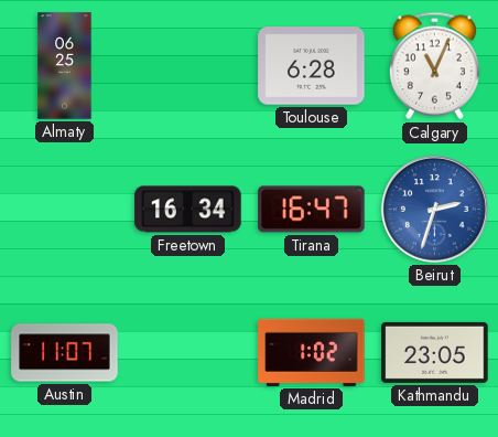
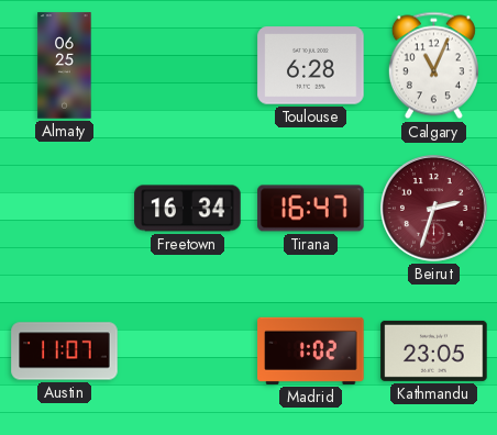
Beirut dial: blue -> burgundy
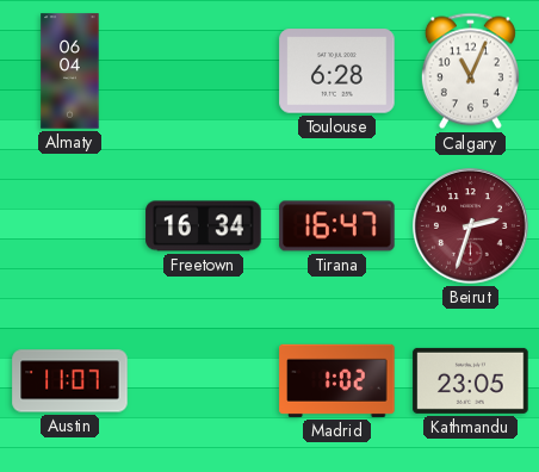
Almaty: 06:25 -> 06:04
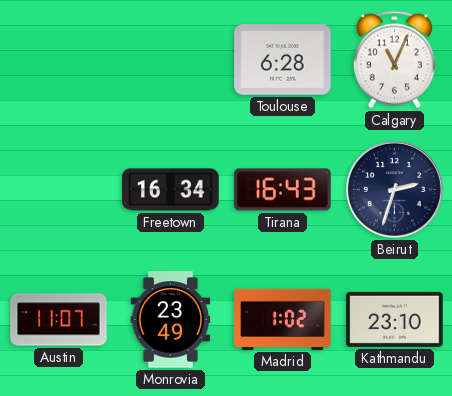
Almaty: 06:04 -> none
Tirana: 16:47 -> 16:43
Beirut dial: burgundy -> navy
Monrovia: none -> 23:49
Kathmandu: 23:05 -> 23:10
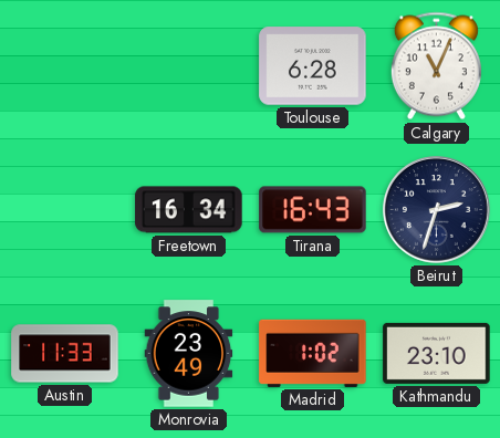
Austin: 11:07 -> 11:33
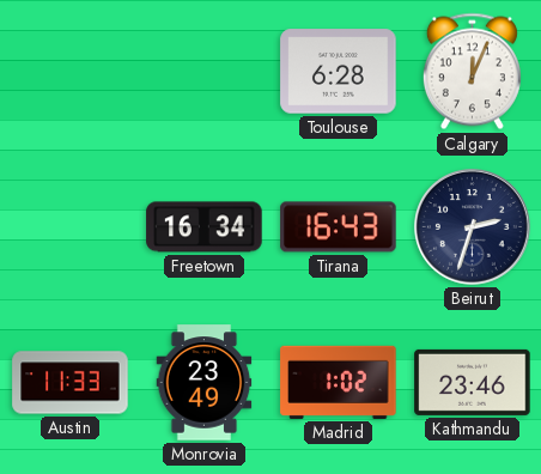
Calgary: 11:04 -> 12:04
Kathmandu: 23:10 -> 23:46
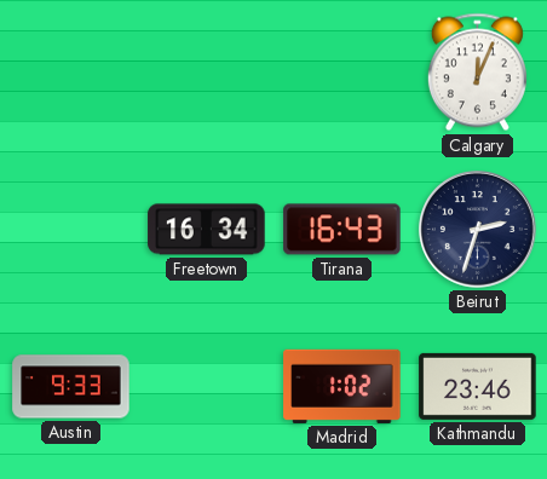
Toulouse: 6:28 -> none
Austin: 11:33 -> 9:33
Monrovia: 23:49 -> none
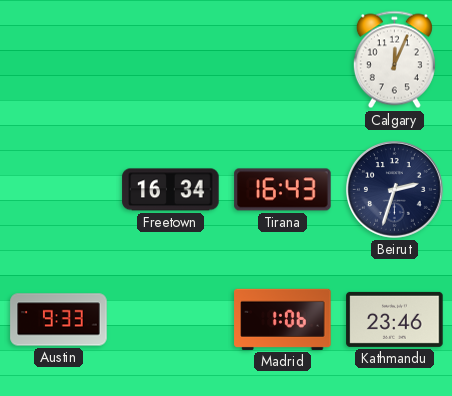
Madrid: 1:02 -> 1:06
